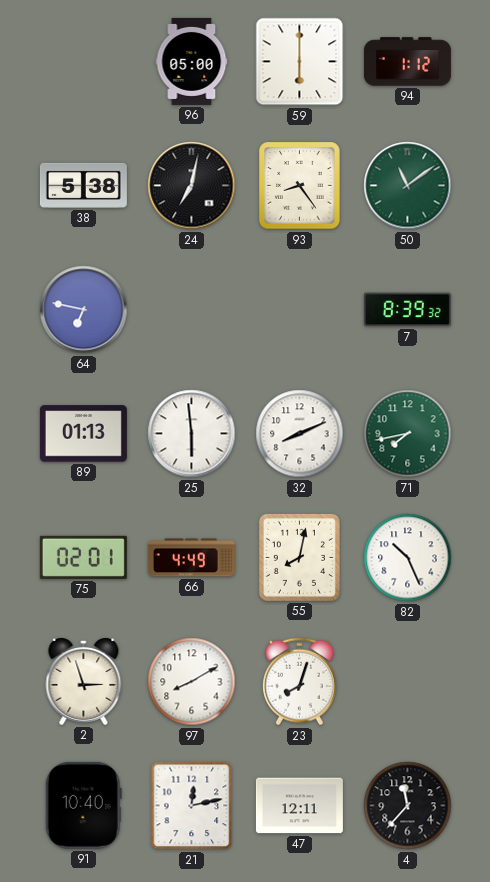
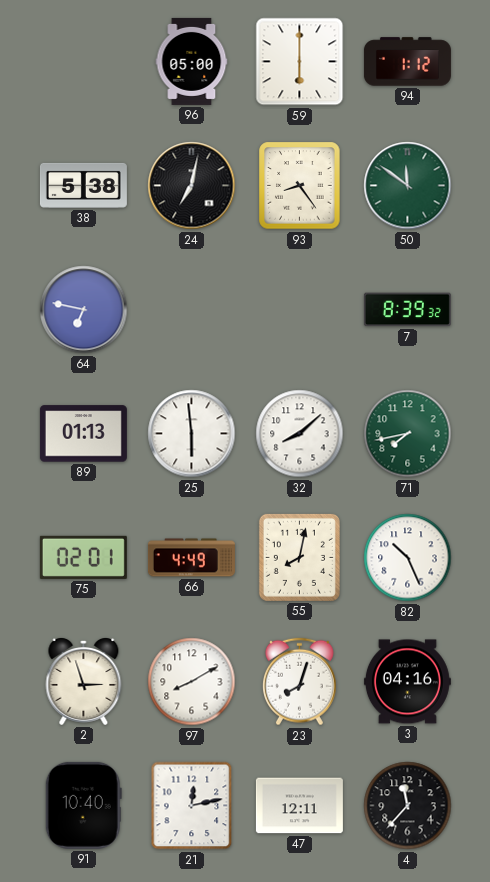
50: 11:09 -> 11:51
32: 8:11 -> 8:08
3: none -> 04:16
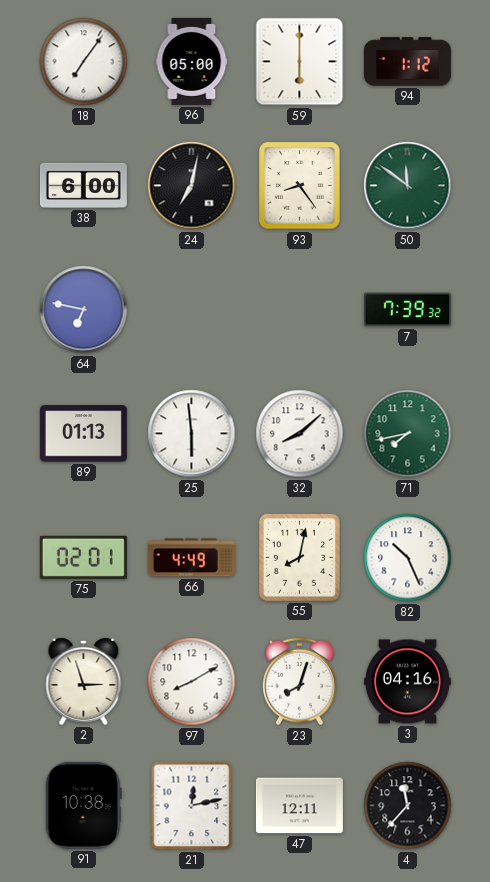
18: none -> 7:06
38: 5:38 -> 6:00
7: 8:39 -> 7:39
91: 10:40 -> 10:38
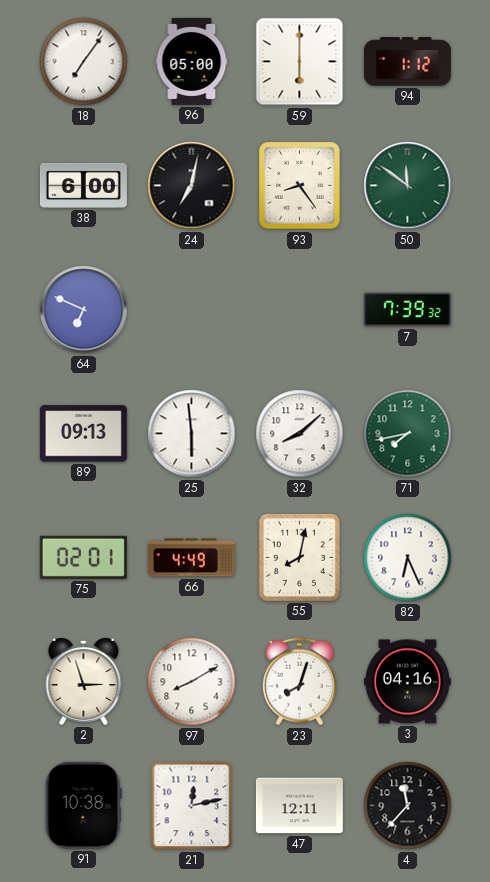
64: 6:47 -> 6:49
89: 01:13 -> 09:13
82: 10:26 -> 6:26
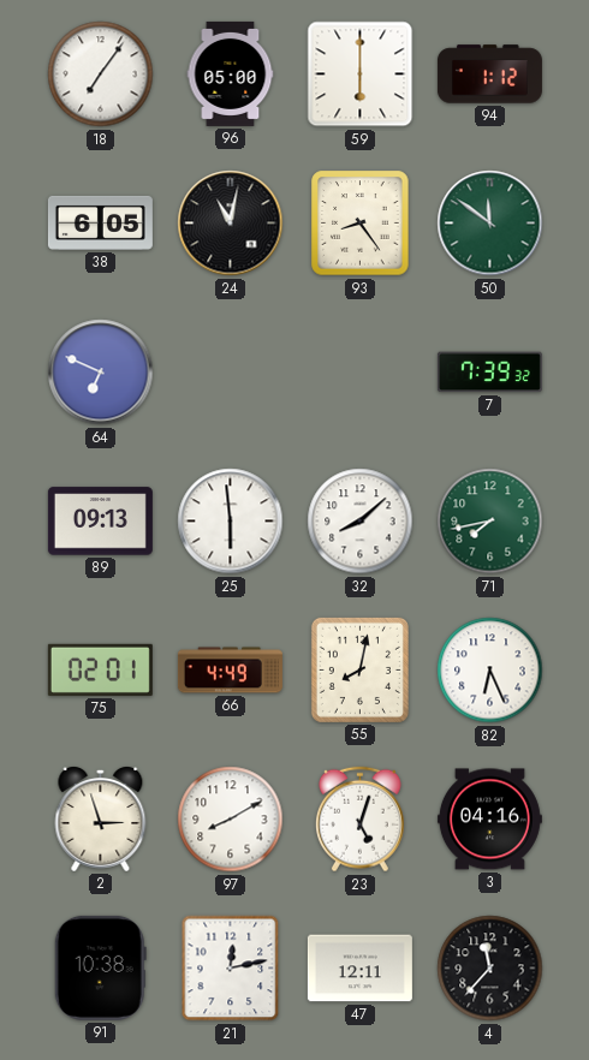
38: 6:00 -> 6:05
24: 7:02 -> 11:02
23: 8:03 -> 5:03
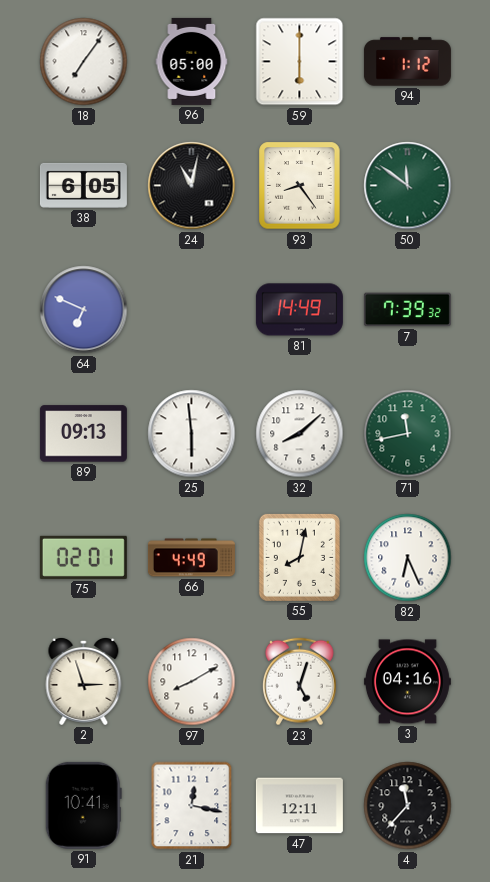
81: none -> 14:49
71: 7:43 -> 11:43
91: 10:38 -> 10:41
21: 12:13 -> 12:17
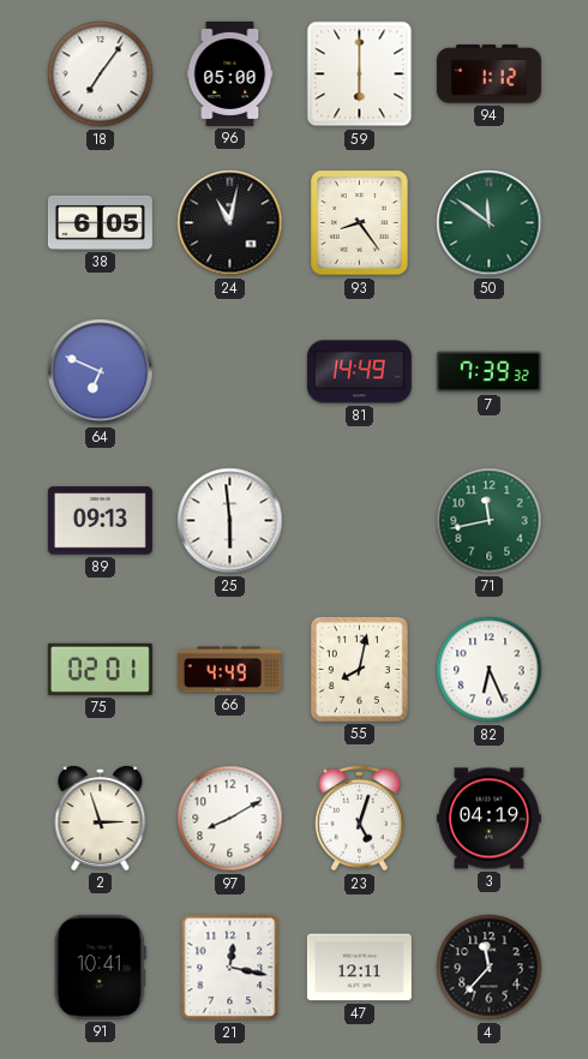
32: 8:08 -> none
3: 04:16 -> 04:19
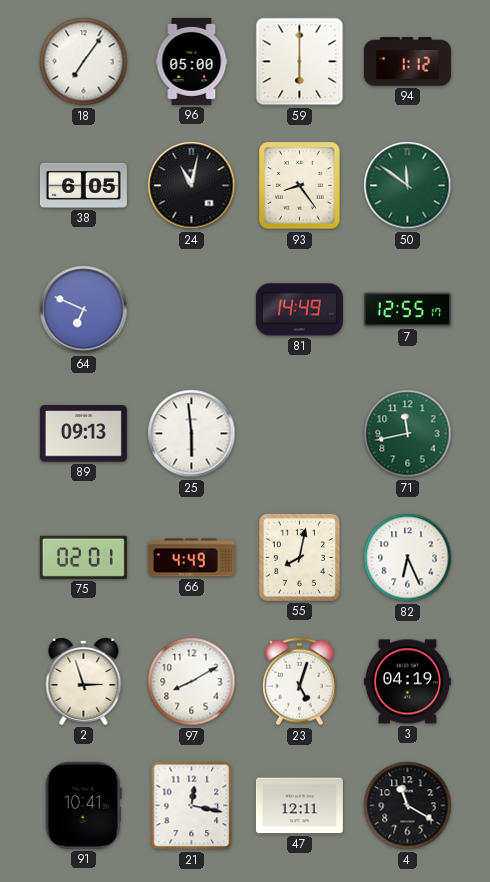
7: 7:39 -> 12:55
4: 11:37 -> 11:20
